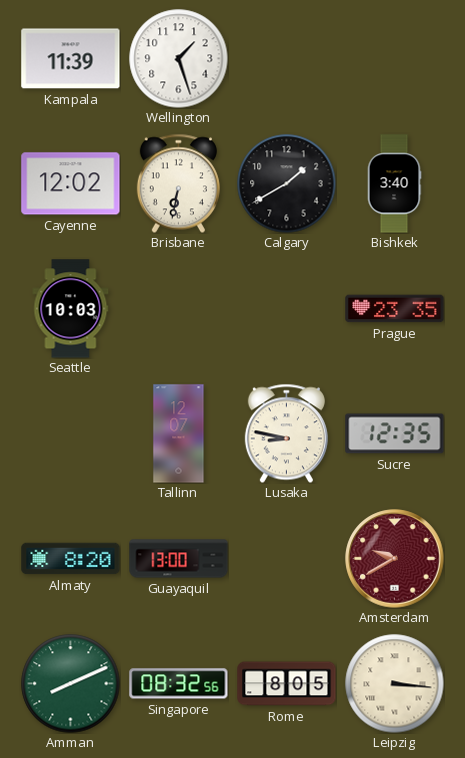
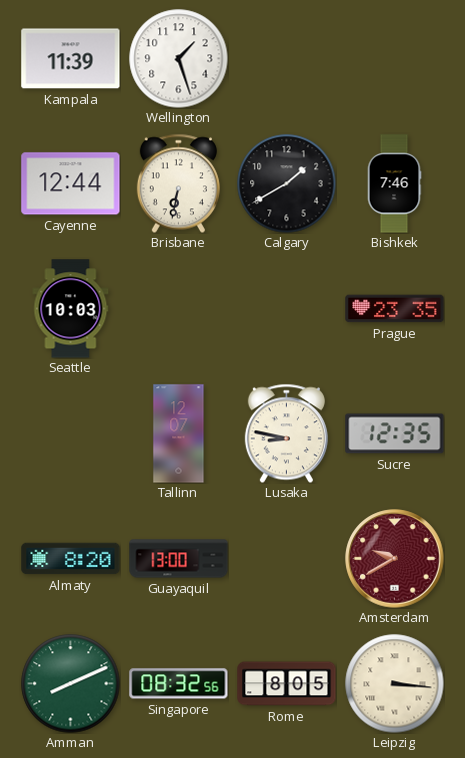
Cayenne: 12:02 -> 12:44
Bishkek: 3:40 -> 7:46
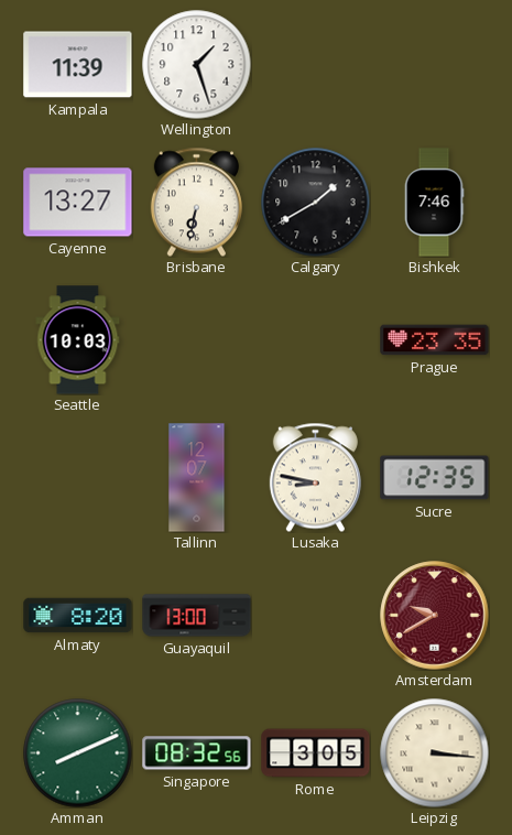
Cayenne: 12:44 -> 13:27
Rome: 8:05 -> 3:05
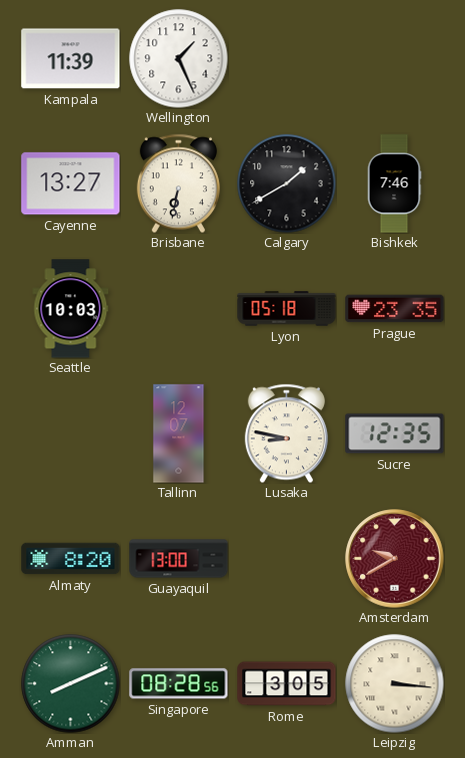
Wellington: 1:27 -> 1:26
Lyon: none -> 05:18
Singapore: 08:32 -> 08:28
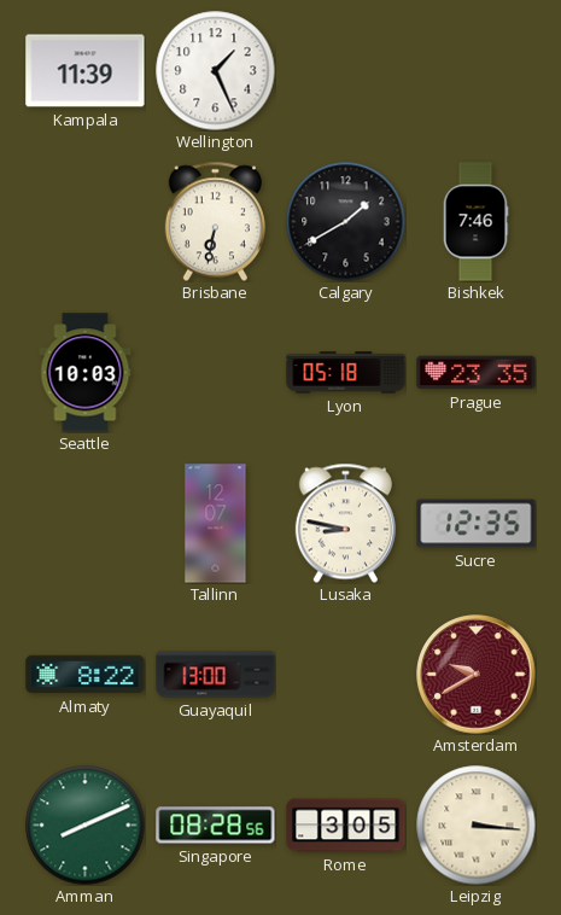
Cayenne: 13:27 -> none
Almaty: 8:20 -> 8:22
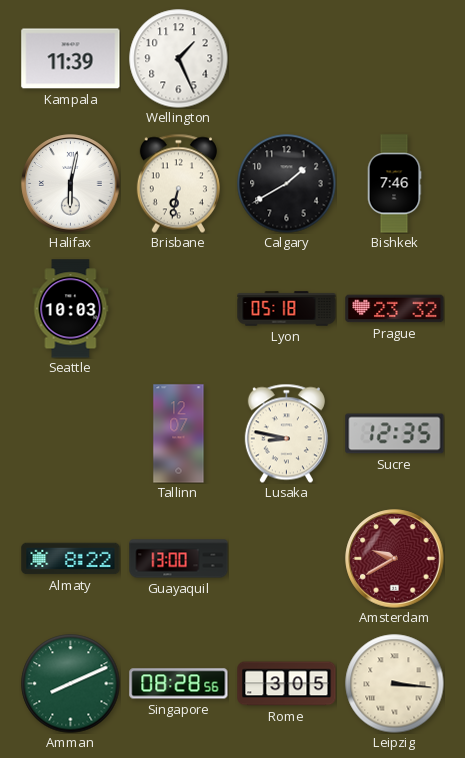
Halifax: none -> 6:02
Prague: 23:35 -> 23:32
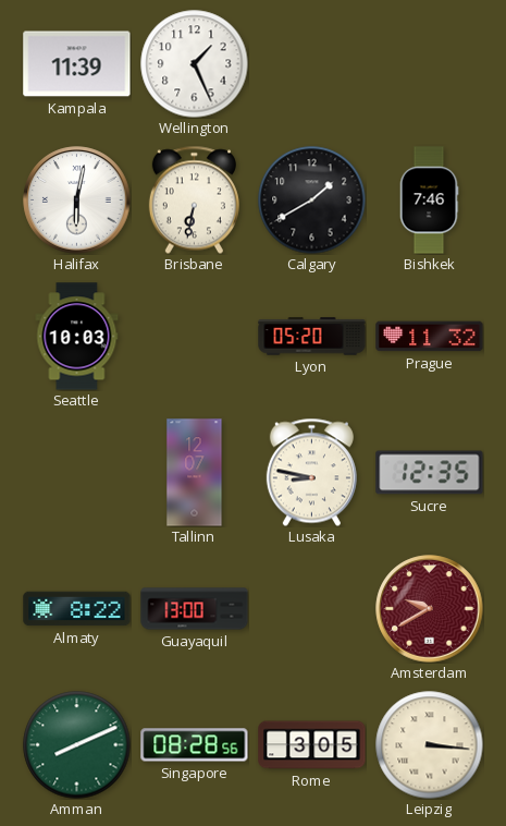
Lyon: 05:18 -> 05:20
Prague: 23:32 -> 11:32
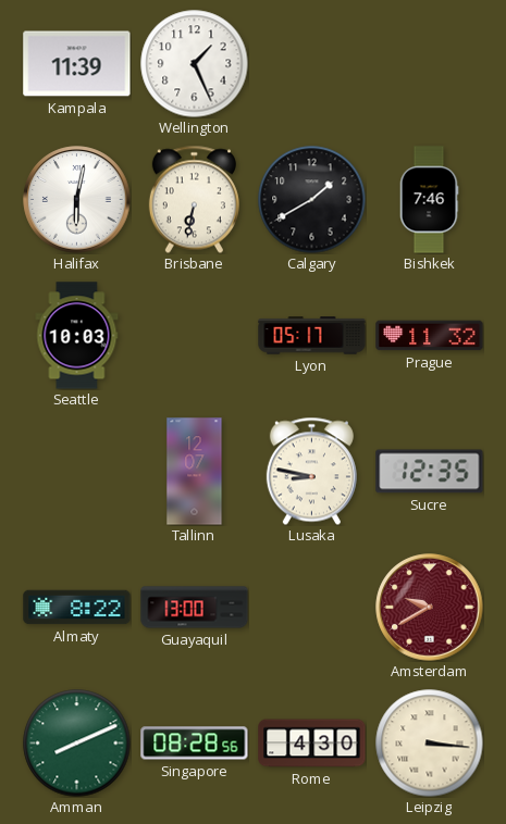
Lyon: 05:20 -> 05:17
Rome: 3:05 -> 4:30
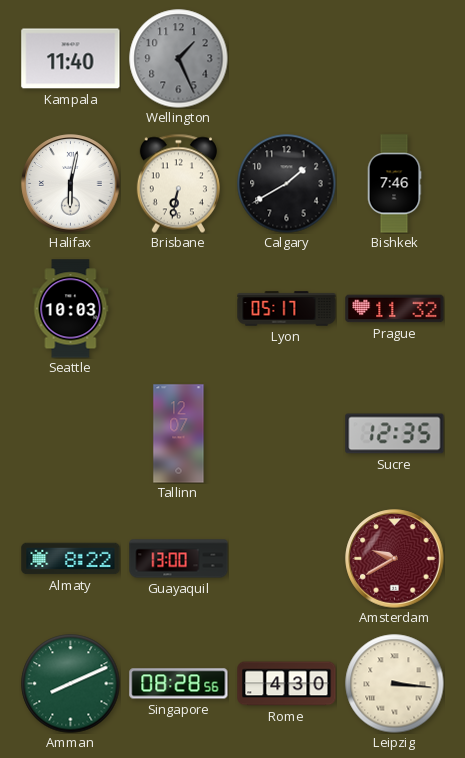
Kampala: 11:39 -> 11:40
Wellington dial: white -> grey
Lusaka: 8:47 -> none
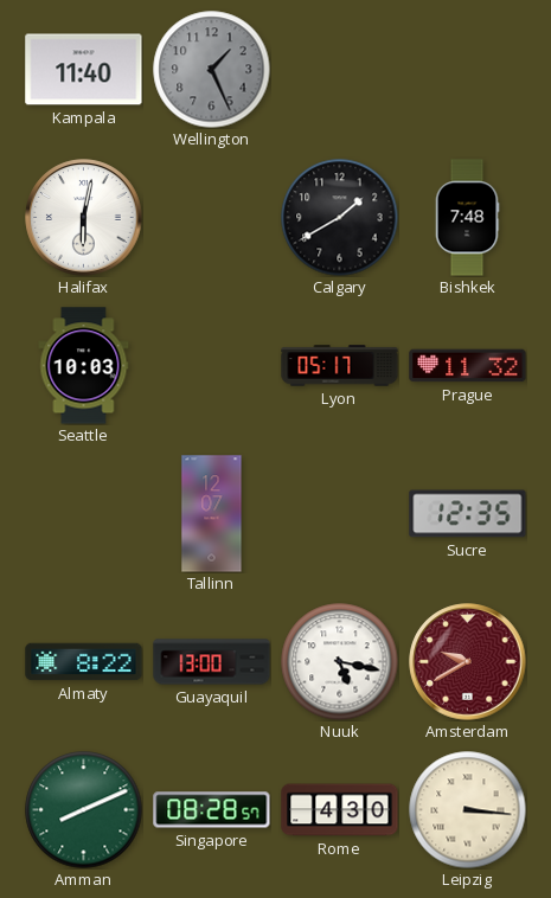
Brisbane: 6:32 -> none
Bishkek: 7:46 -> 7:48
Nuuk: none -> 5:17
Singapore: 08:28:56 -> 08:28:57
